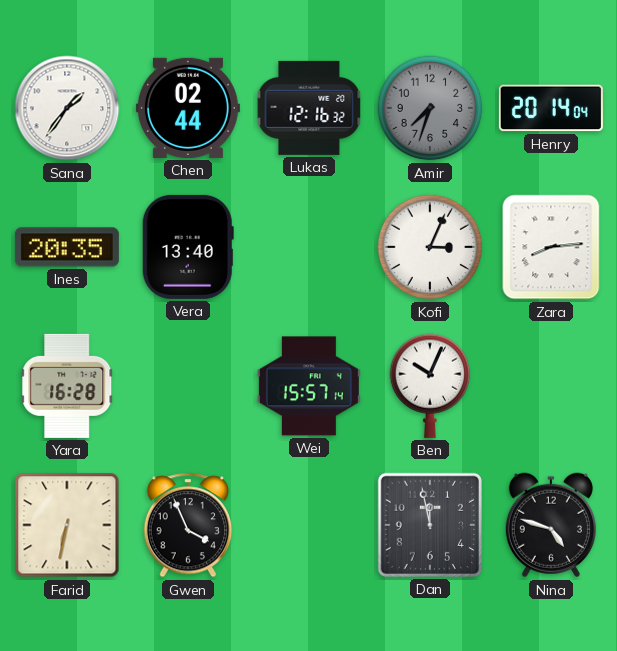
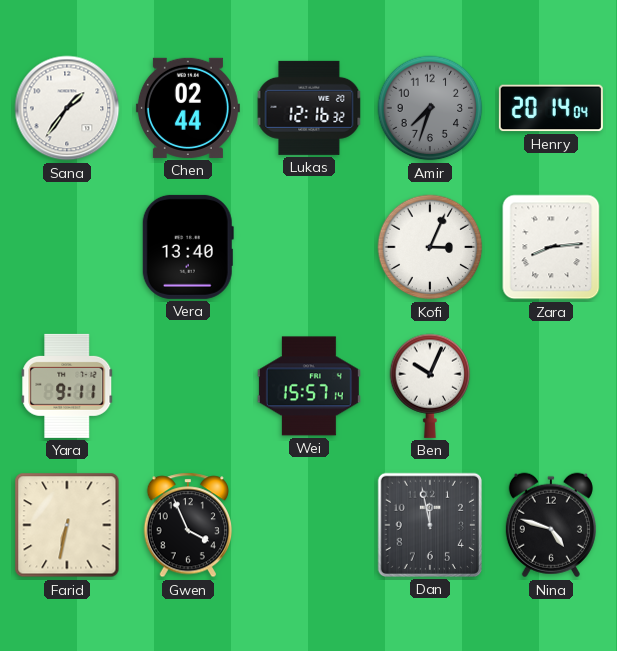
Ines: 20:35 -> none
Yara: 16:28 -> 9:11
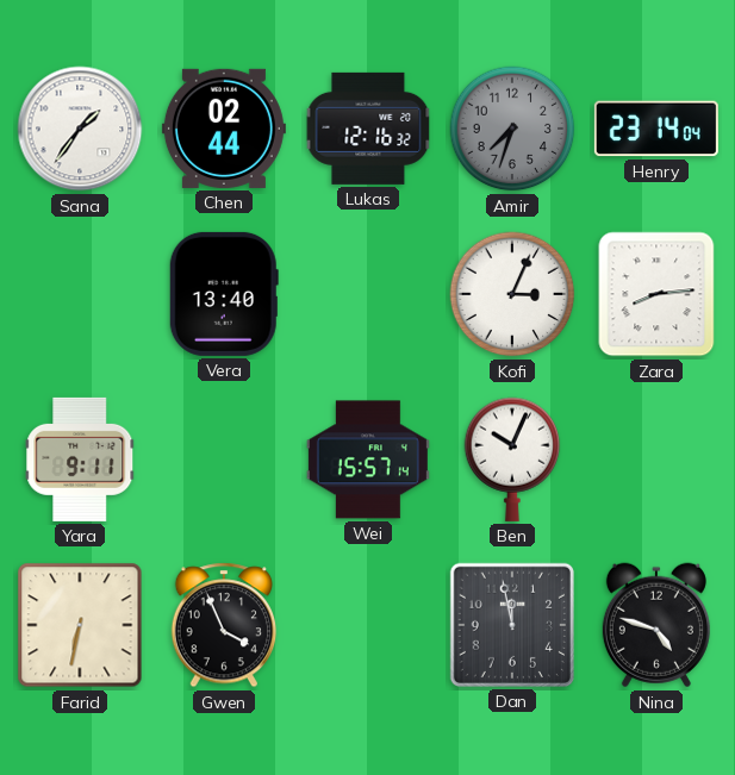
Henry: 20:14 -> 23:14
